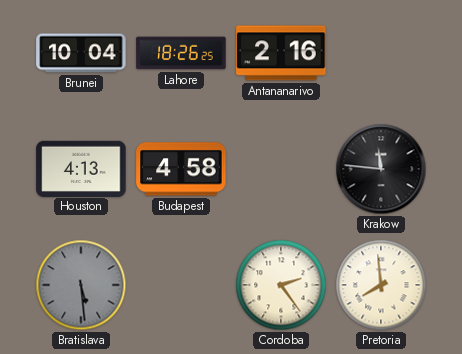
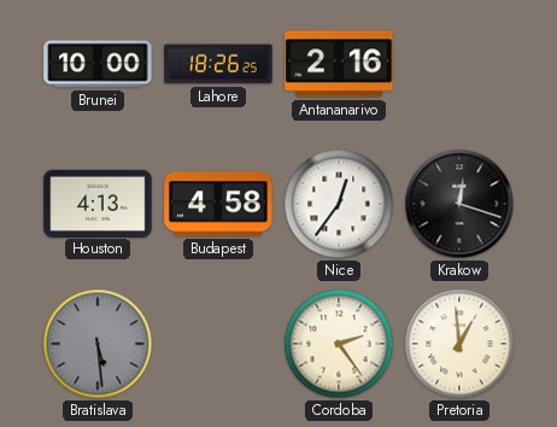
Brunei: 10:04 -> 10:00
Nice: none -> 12:36
Krakow: 11:46 -> 12:18
Pretoria: 7:59 -> 12:59
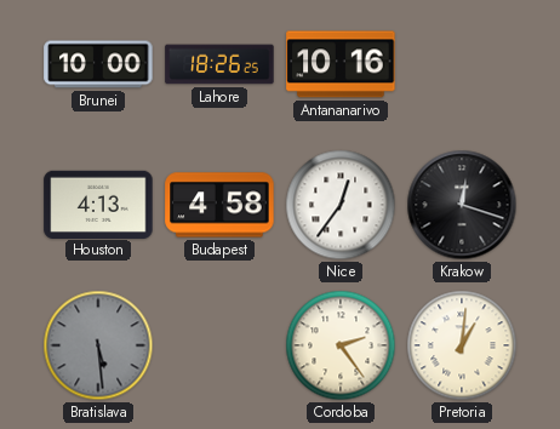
Antananarivo: 2:16 -> 10:16
Pretoria: 12:59 -> 1:01
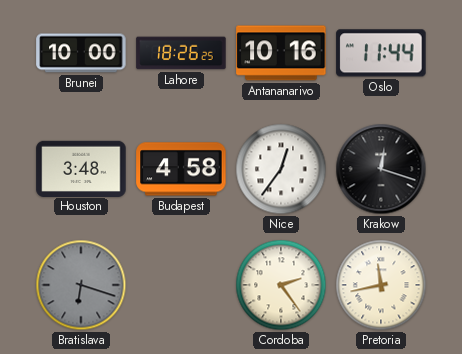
Oslo: none -> 11:44
Houston: 4:13 -> 3:48
Bratislava: 5:29 -> 6:18
Pretoria: 1:01 -> 11:43
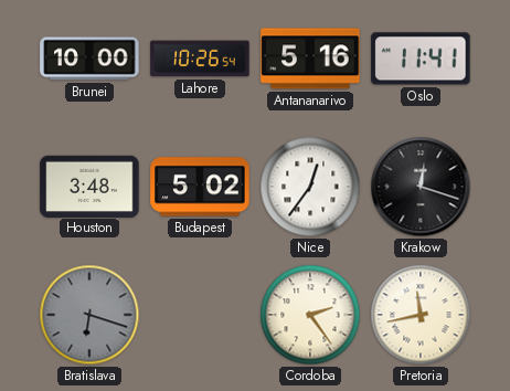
Lahore: 18:26 -> 10:26
Antananarivo: 10:16 -> 5:16
Oslo: 11:44 -> 11:41
Budapest: 4:58 -> 5:02
